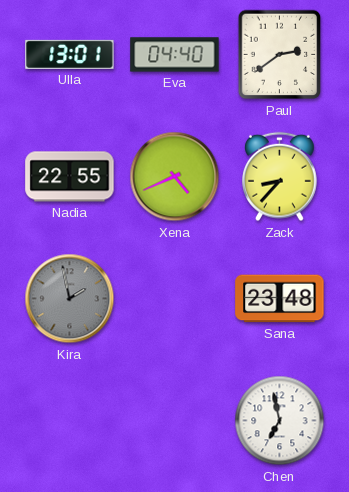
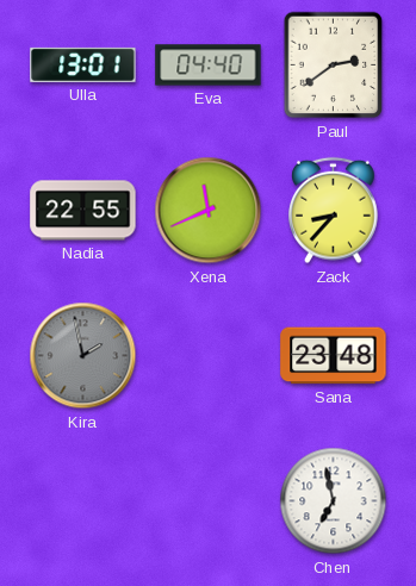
Xena: 4:41 -> 11:41
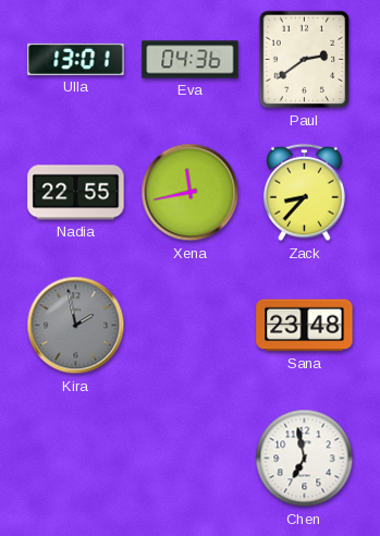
Eva: 04:40 -> 04:36
Xena: 11:41 -> 11:43
